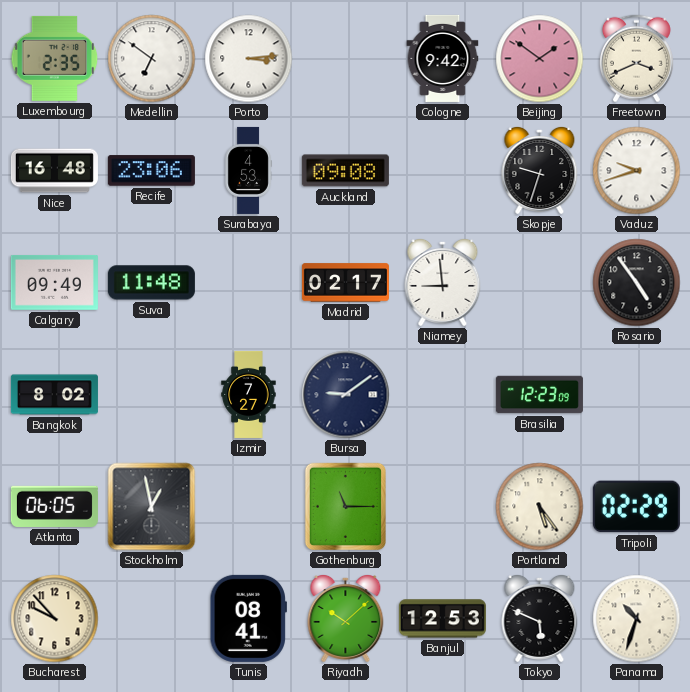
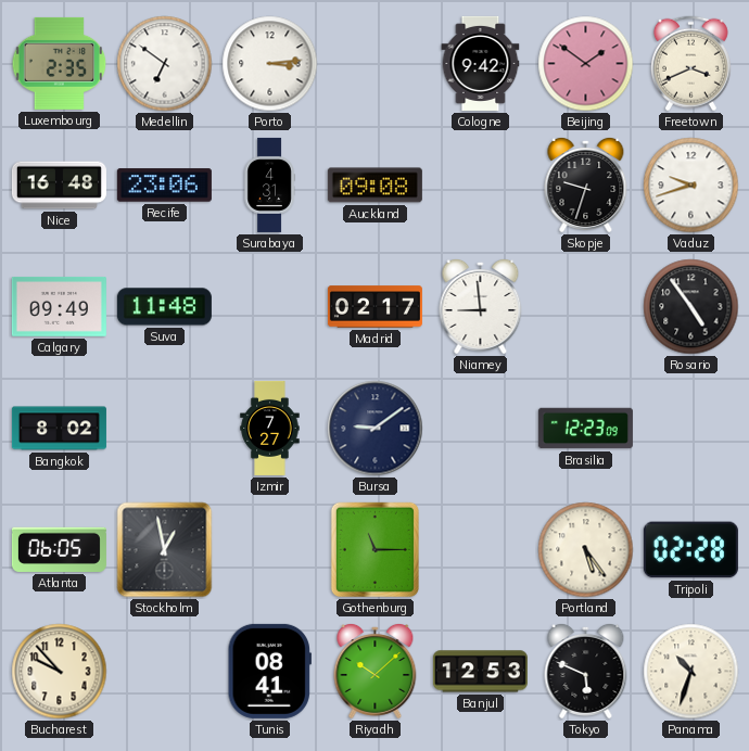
Surabaya: 4:53 -> 4:31
Tripoli: 02:29 -> 02:28
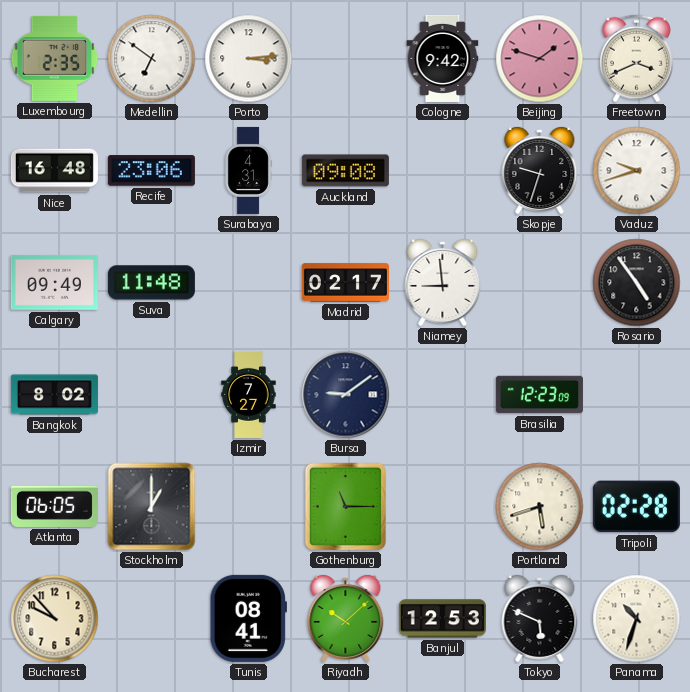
Beijing: 1:51 -> 1:48
Stockholm: 12:58 -> 1:00
Portland: 5:24 -> 5:42
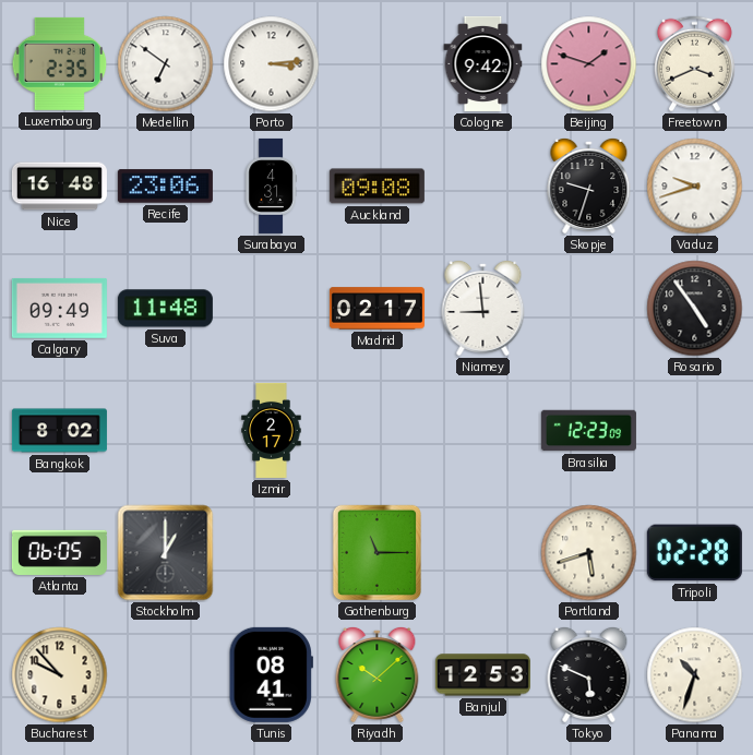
Izmir: 7:27 -> 2:17
Bursa: 9:09 -> none
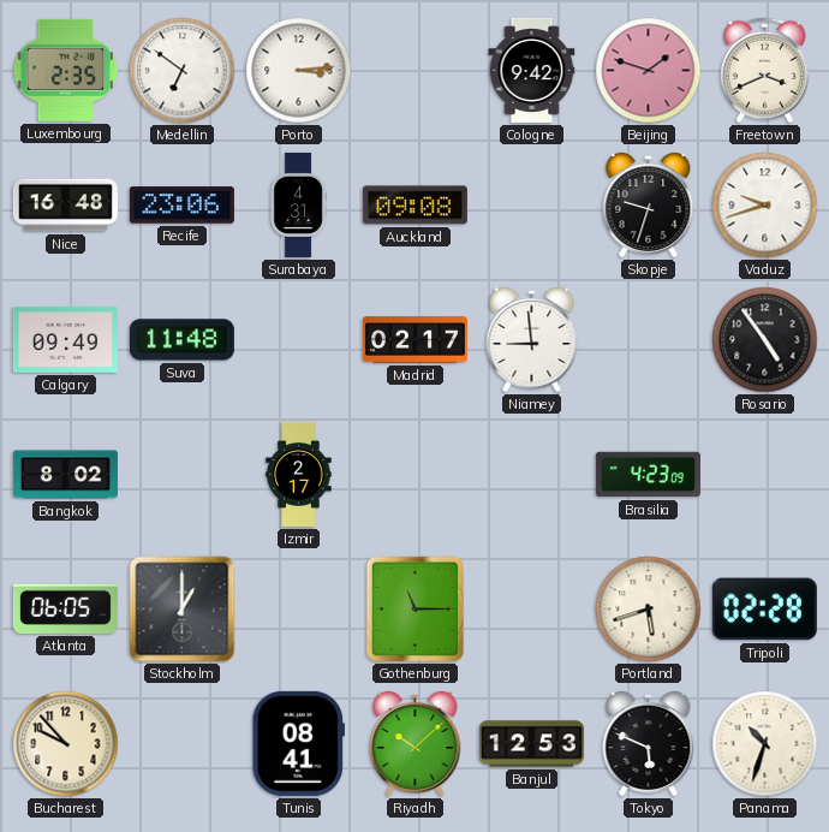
Brasilia: 12:23 -> 4:23
